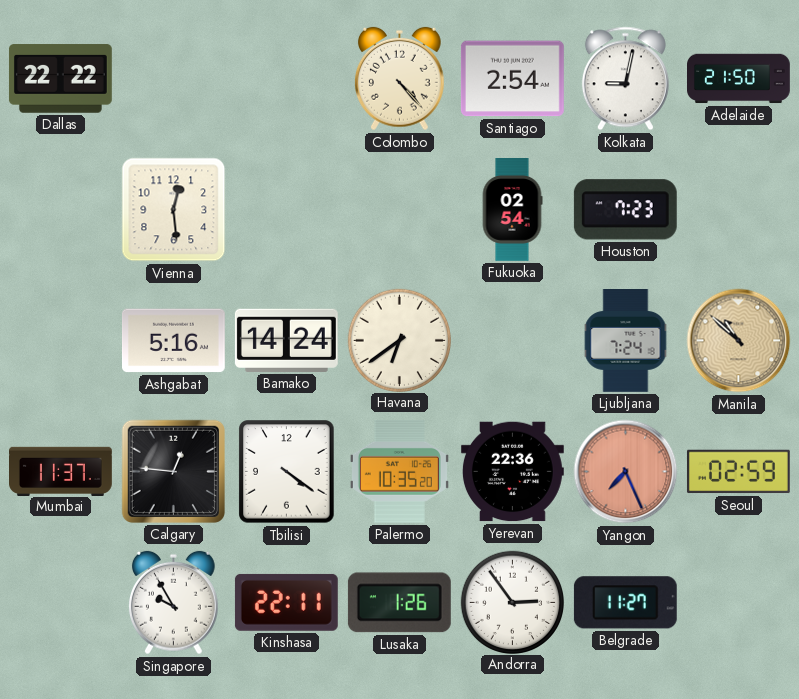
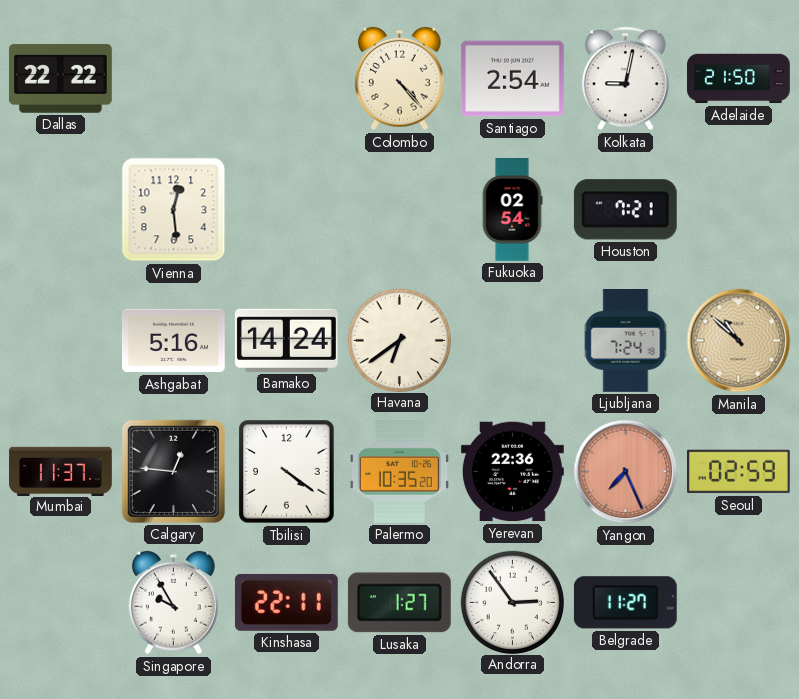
Houston: 7:23 -> 7:21
Lusaka: 1:26 -> 1:27
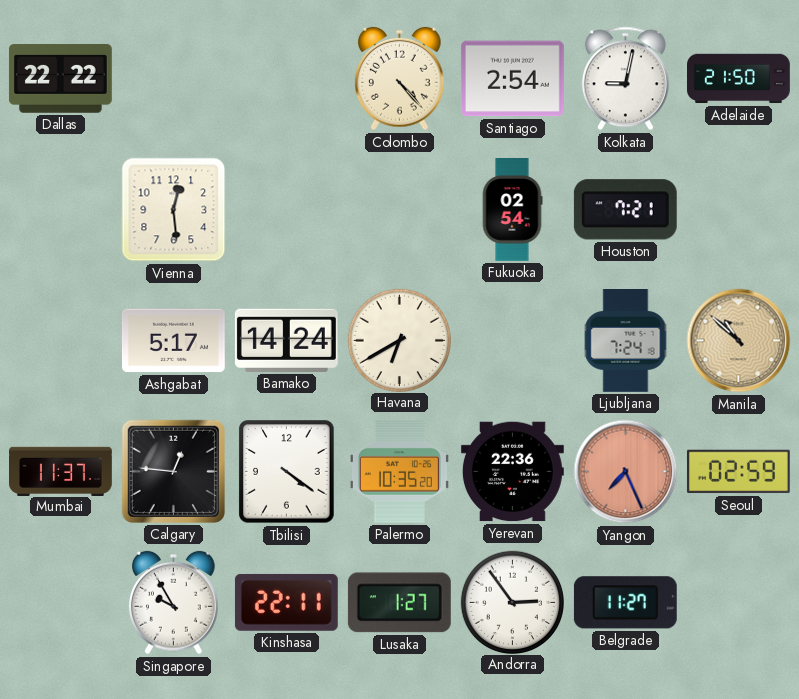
Ashgabat: 5:16 -> 5:17
Havana: 6:39 -> 6:40
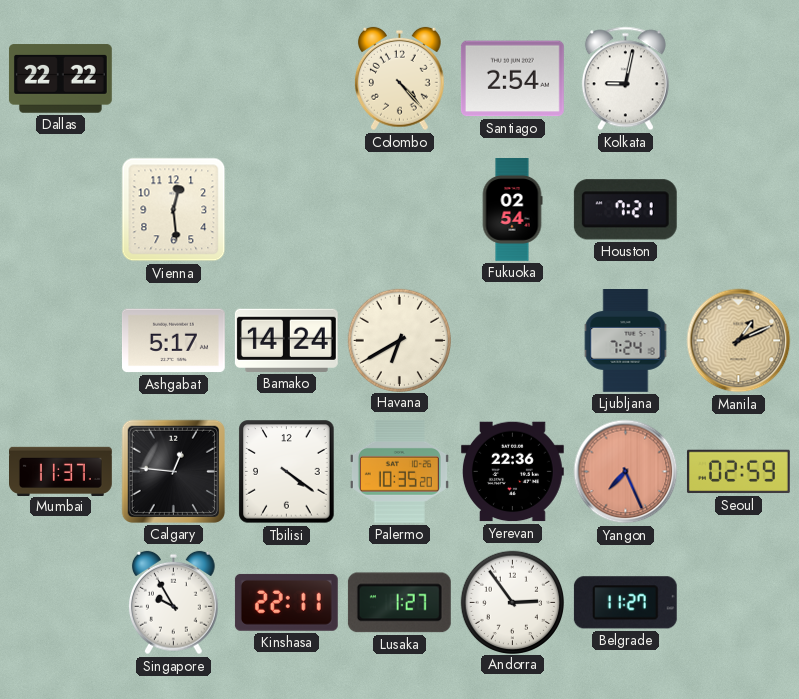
Adelaide: 21:50 -> none
Manila: 10:52 -> 1:11
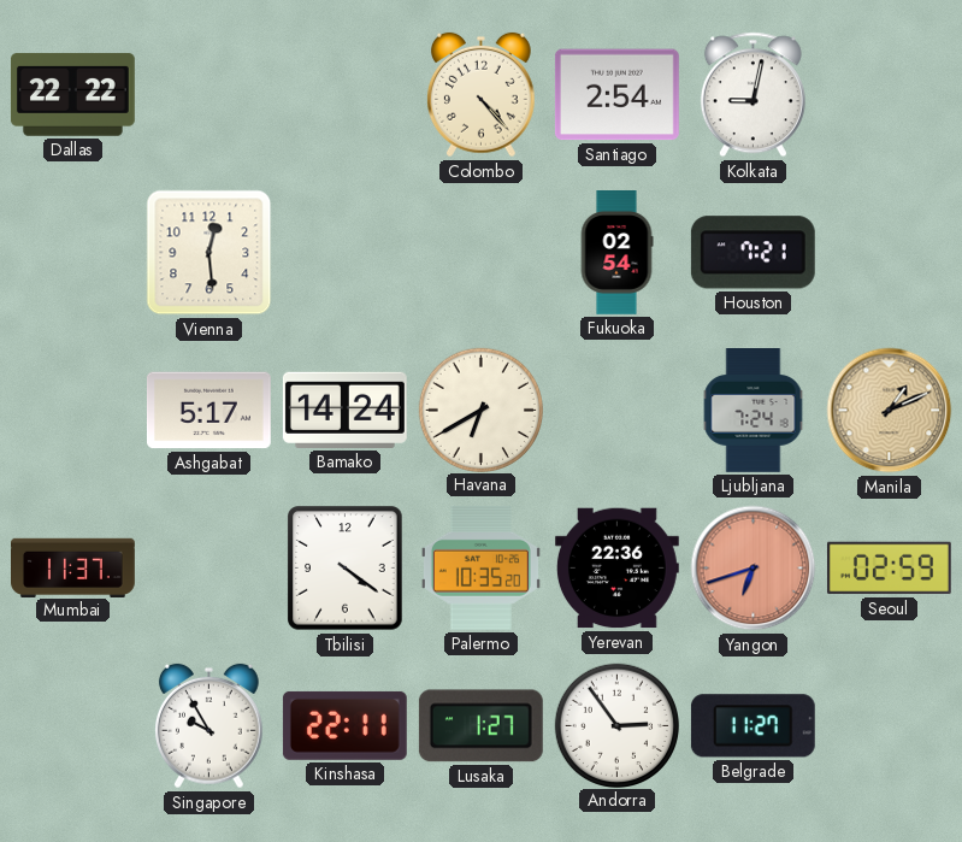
Calgary: 12:46 -> none
Yangon: 7:26 -> 6:42
